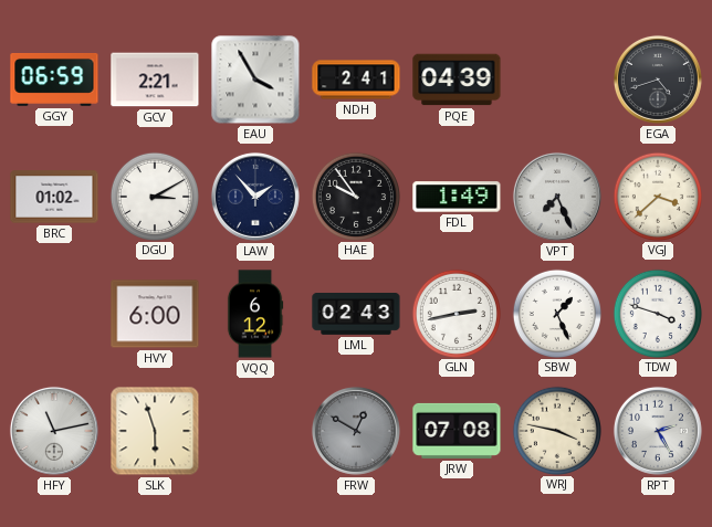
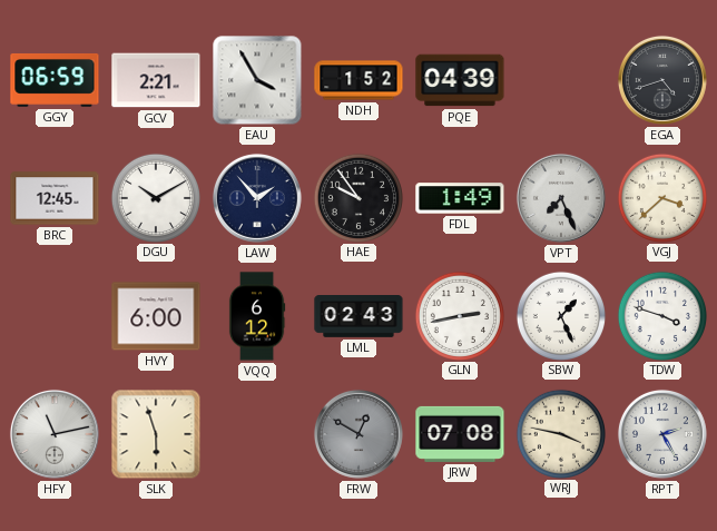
NDH: 2:41 -> 1:52
BRC: 01:02 -> 12:45
DGU: 3:10 -> 10:10
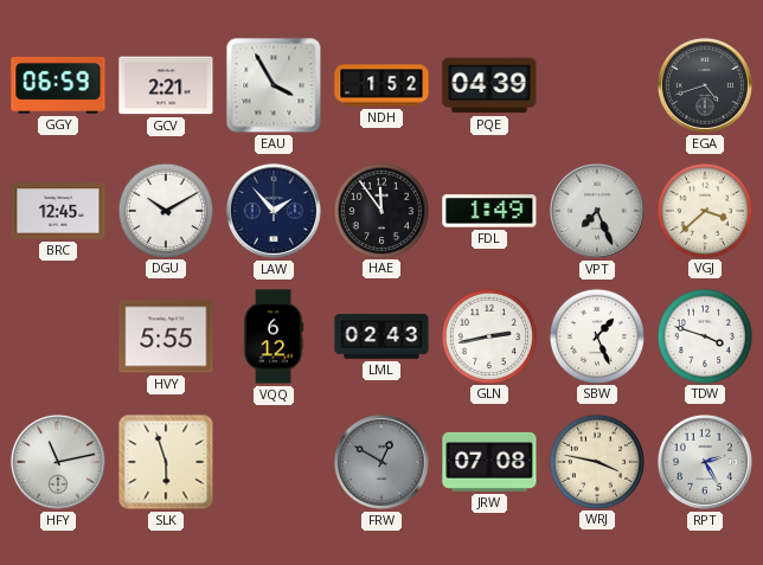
HAE: 9:54 -> 11:54
HVY: 6:00 -> 5:55
